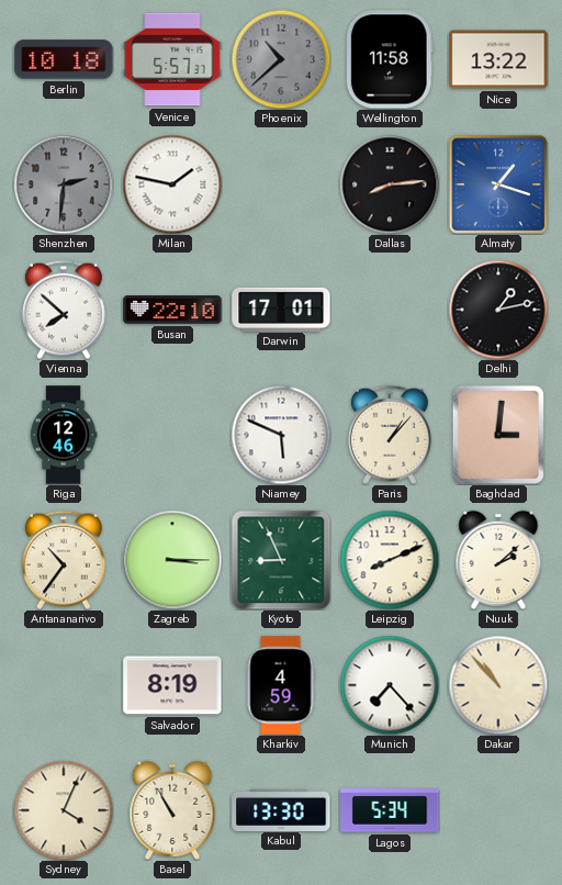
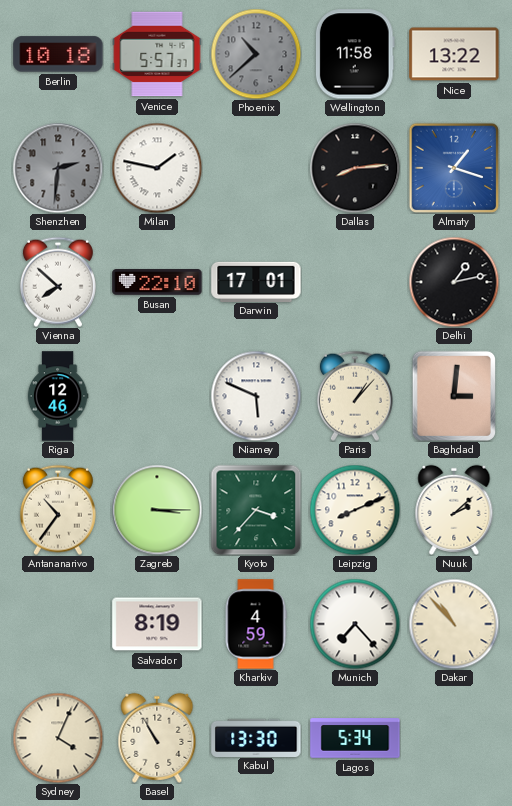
Kyoto: 8:56 -> 3:37
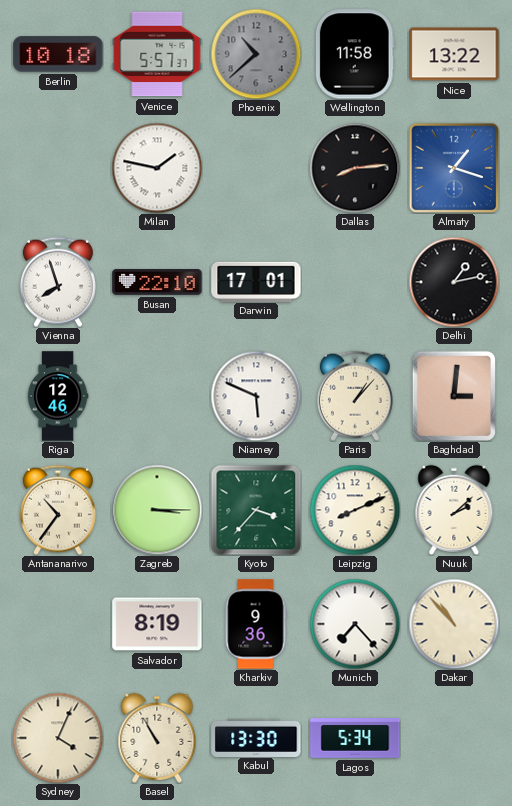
Shenzhen: 2:31 -> none
Vienna: 7:52 -> 7:57
Kharkiv: 4:59 -> 9:36
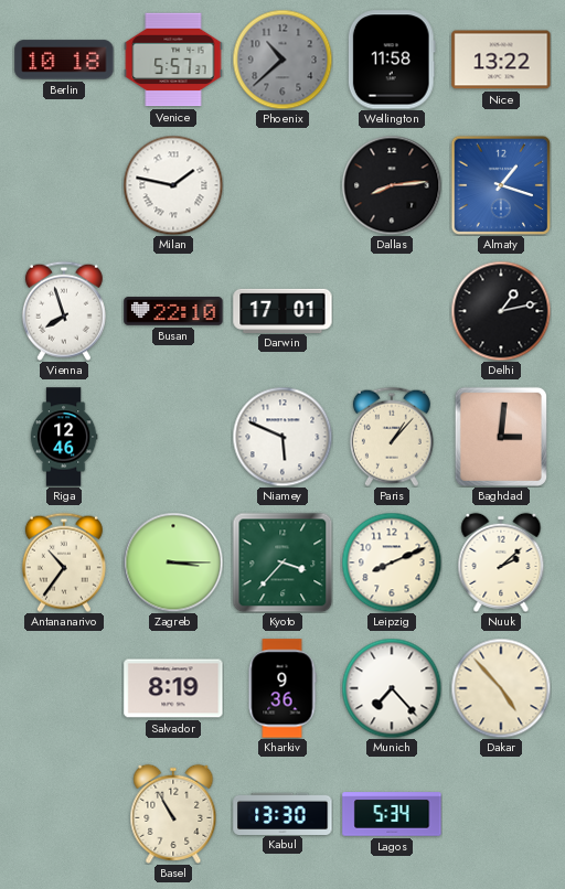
Dakar: 10:53 -> 4:53
Sydney: 4:04 -> none
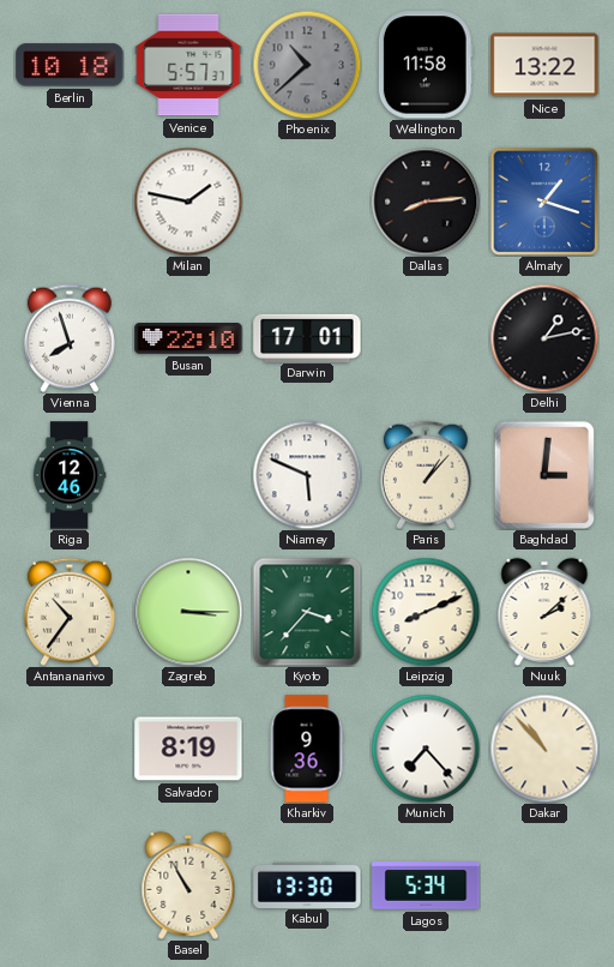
Dakar: 4:53 -> 10:53
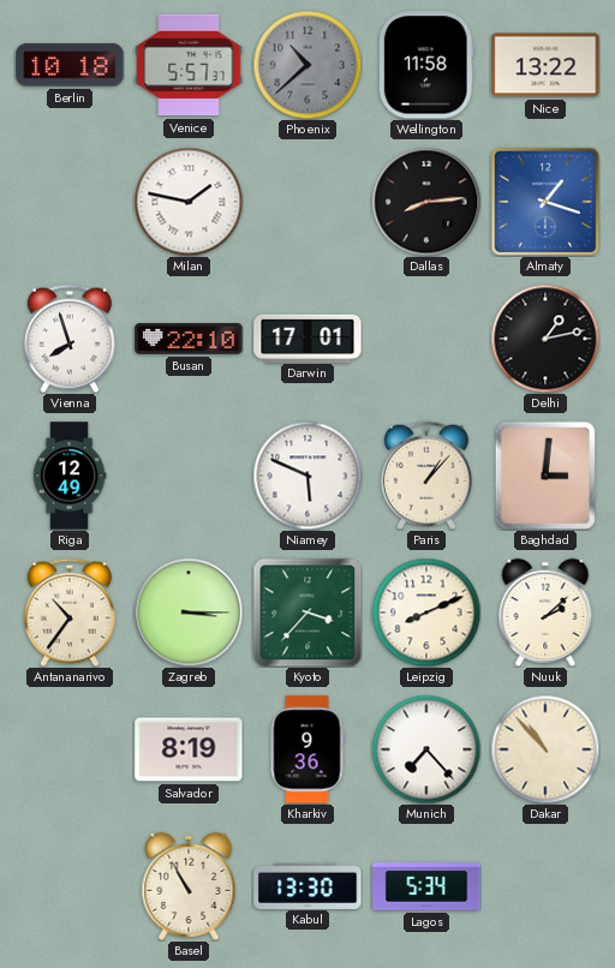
Riga: 12:46 -> 12:49
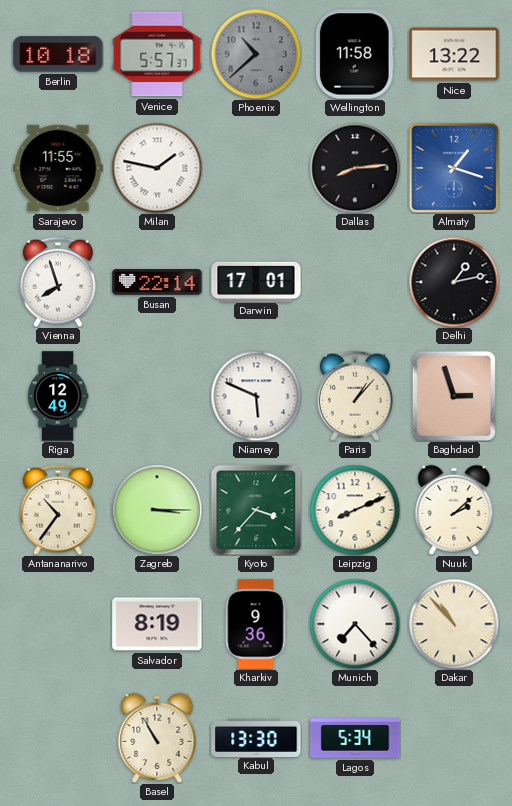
Sarajevo: none -> 11:55
Busan: 22:10 -> 22:14
Baghdad: 3:01 -> 2:57
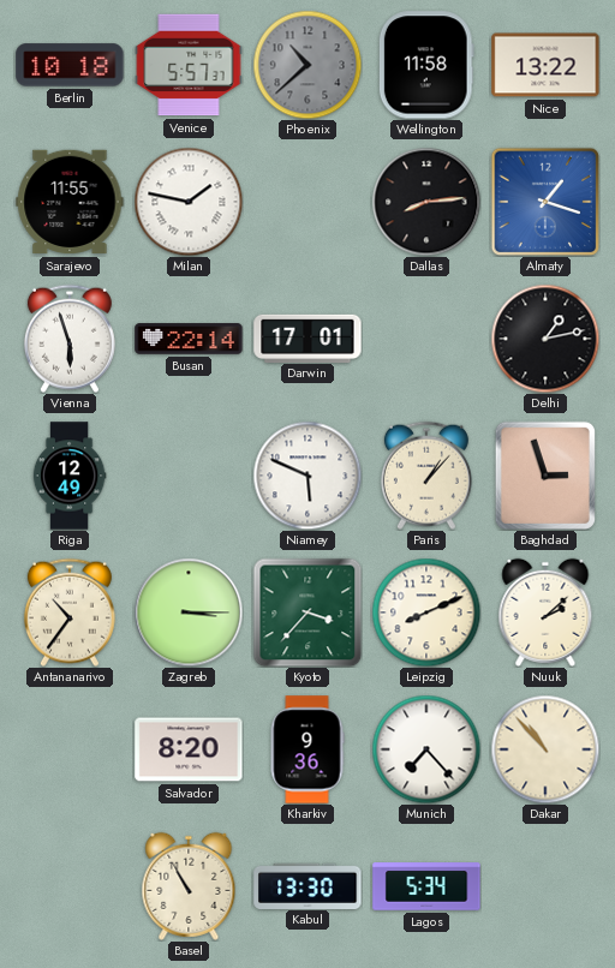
Vienna: 7:57 -> 5:57
Salvador: 8:19 -> 8:20
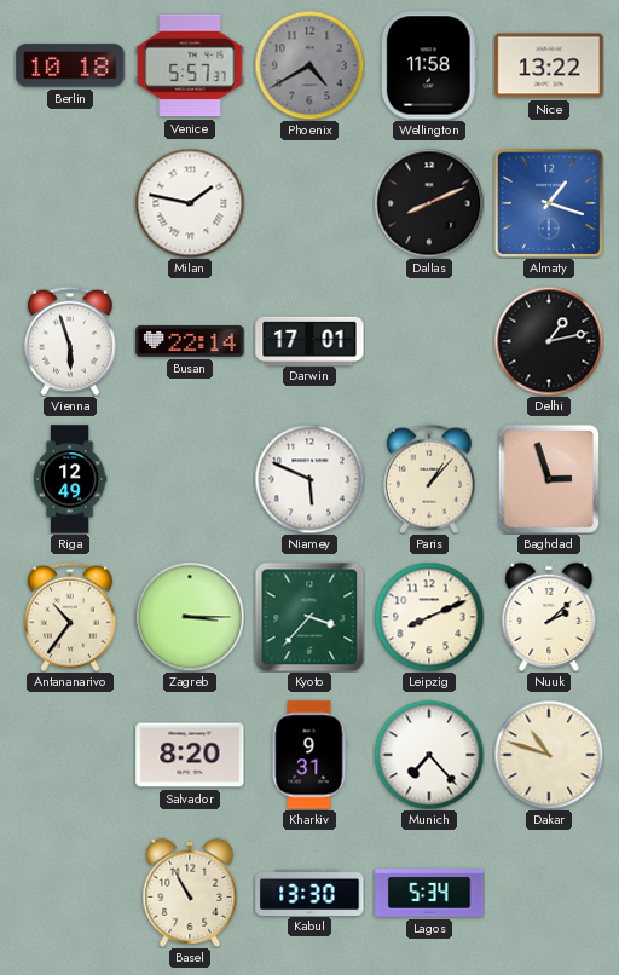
Phoenix: 10:38 -> 4:40
Sarajevo: 11:55 -> none
Dallas: 8:14 -> 8:11
Kharkiv: 9:36 -> 9:31
Dakar: 10:53 -> 10:48
